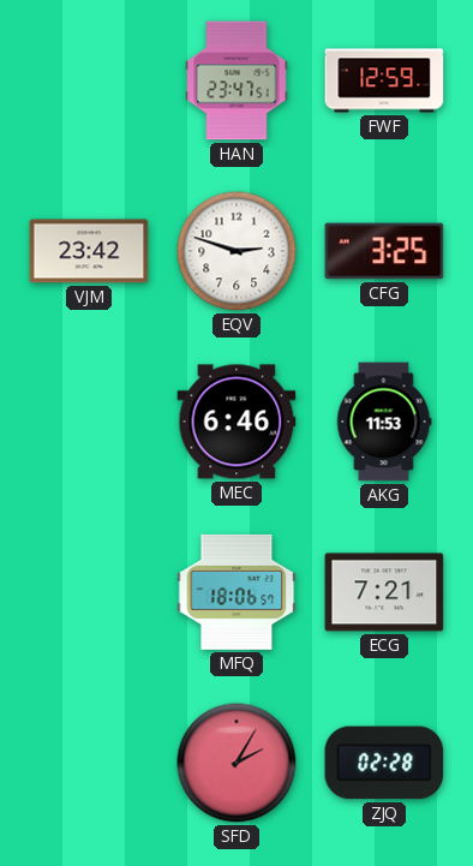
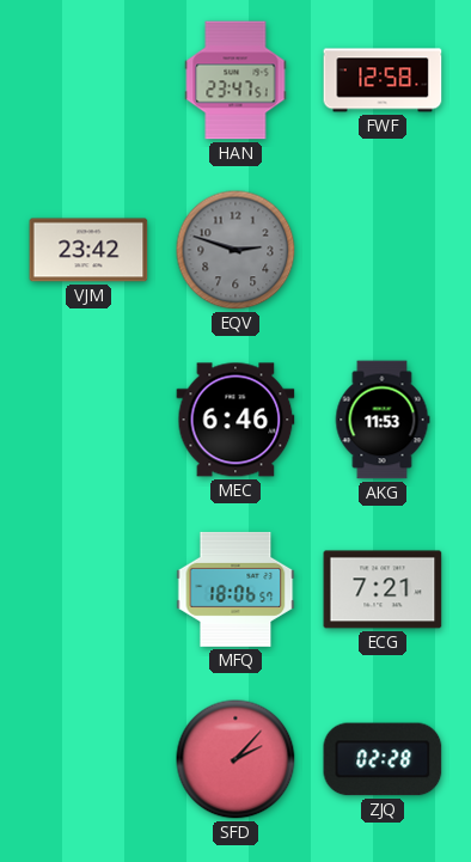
FWF: 12:59 -> 12:58
EQV dial: white -> grey
CFG: 3:25 -> none
SFD: 2:05 -> 2:07
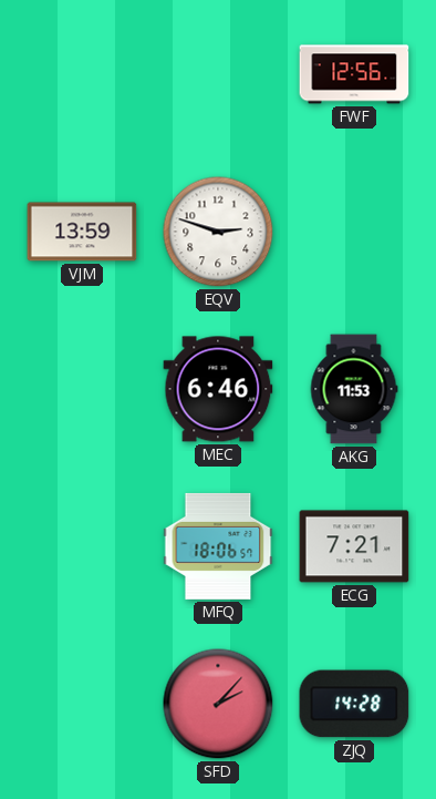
HAN: 23:47 -> none
FWF: 12:58 -> 12:56
VJM: 23:42 -> 13:59
EQV dial: grey -> white
ZJQ: 02:28 -> 14:28
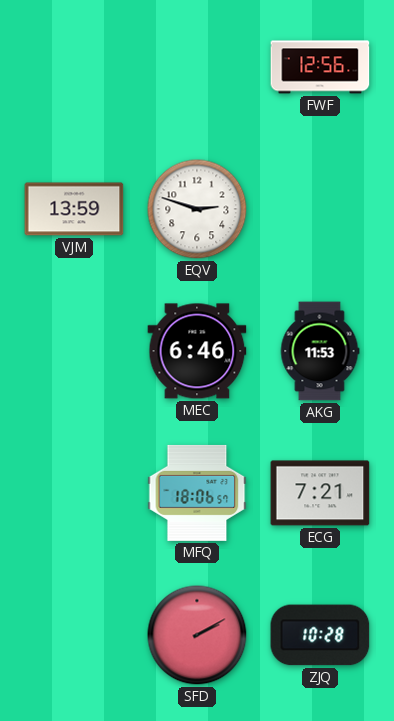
SFD: 2:07 -> 2:10
ZJQ: 14:28 -> 10:28
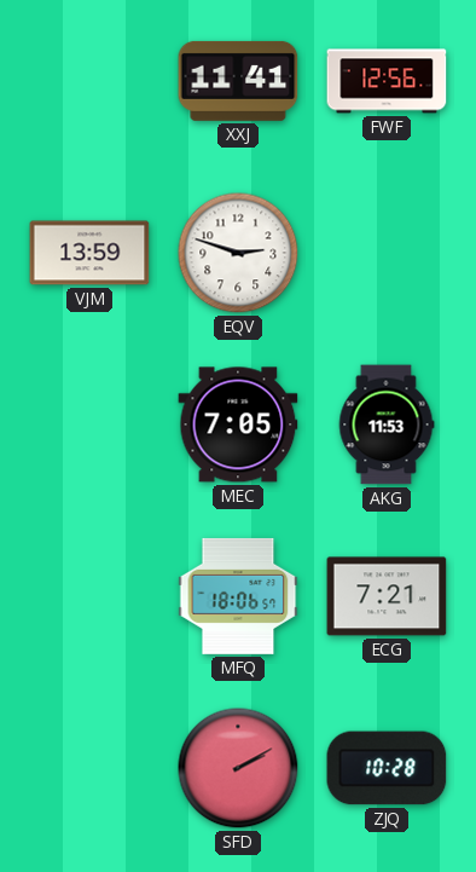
XXJ: none -> 11:41
MEC: 6:46 -> 7:05
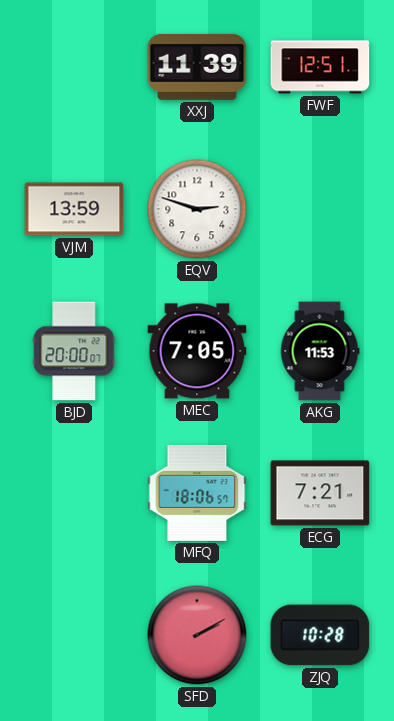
XXJ: 11:41 -> 11:39
FWF: 12:56 -> 12:51
BJD: none -> 20:00
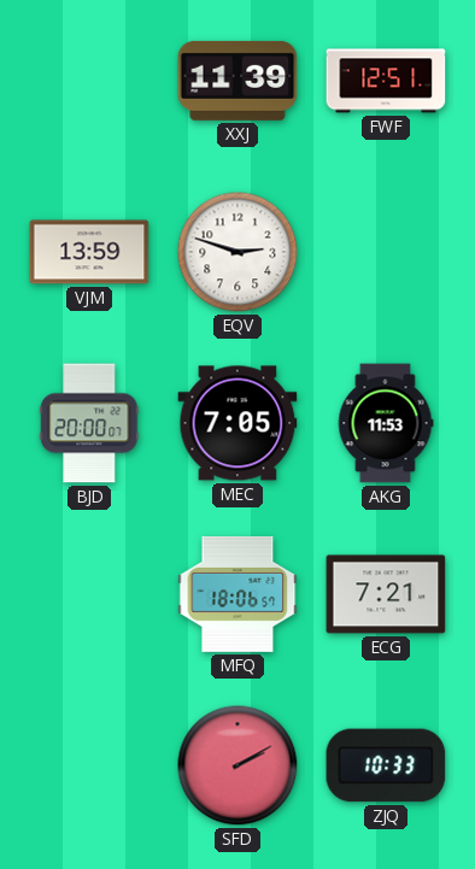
ZJQ: 10:28 -> 10:33
